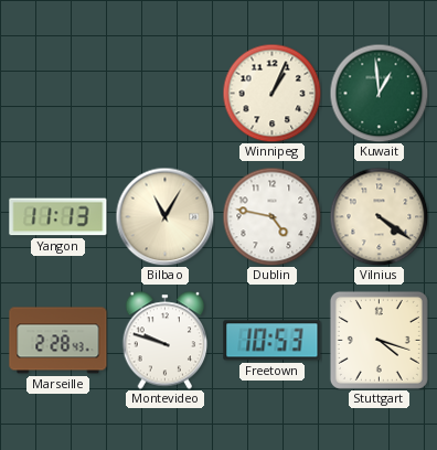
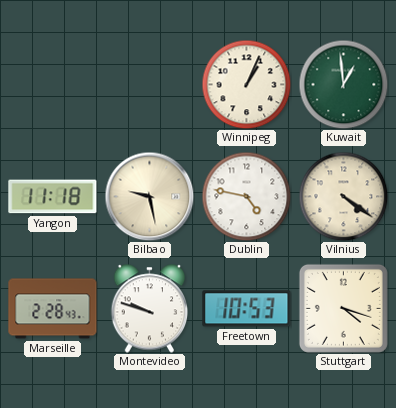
Yangon: 11:13 -> 11:18
Bilbao: 11:05 -> 9:28
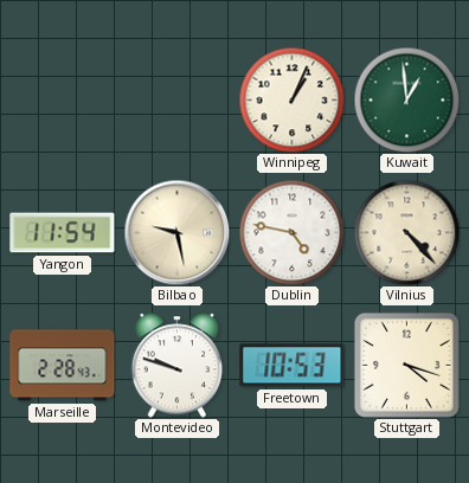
Yangon: 11:18 -> 11:54
Vilnius: 4:21 -> 4:23
